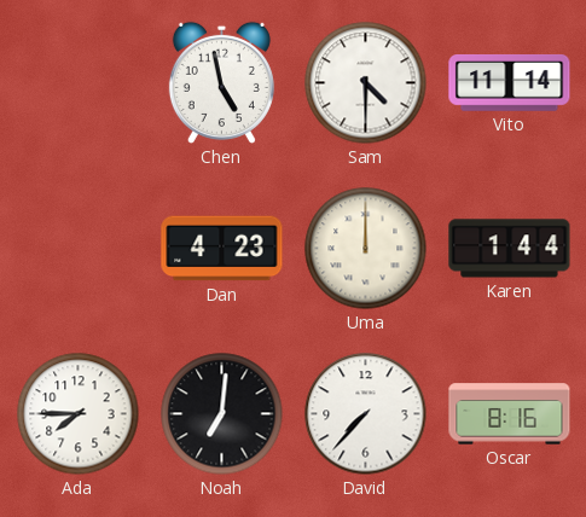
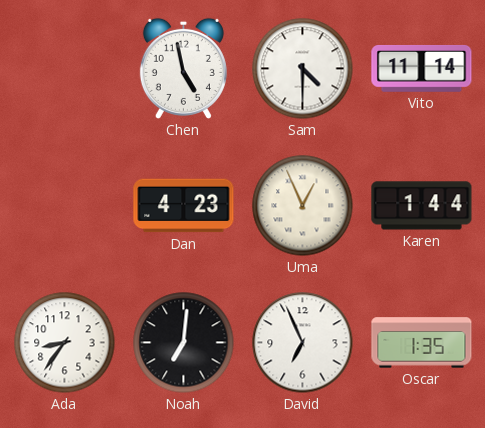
Uma: 12:00 -> 12:56
Ada: 7:45 -> 8:36
David: 7:37 -> 6:56
Oscar: 8:16 -> 1:35
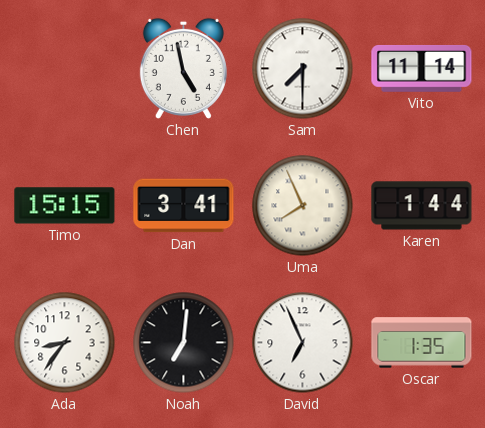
Sam: 4:30 -> 7:30
Timo: none -> 15:15
Dan: 4:23 -> 3:41
Uma: 12:56 -> 7:56
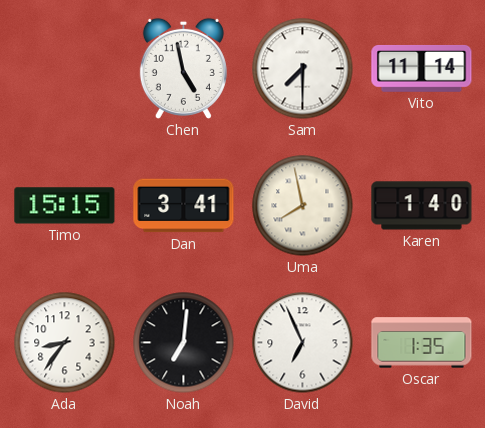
Uma: 7:56 -> 7:58
Karen: 1:44 -> 1:40
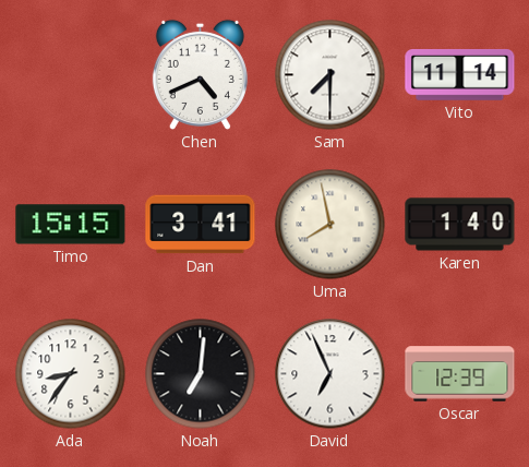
Chen: 4:58 -> 4:41
Oscar: 1:35 -> 12:39
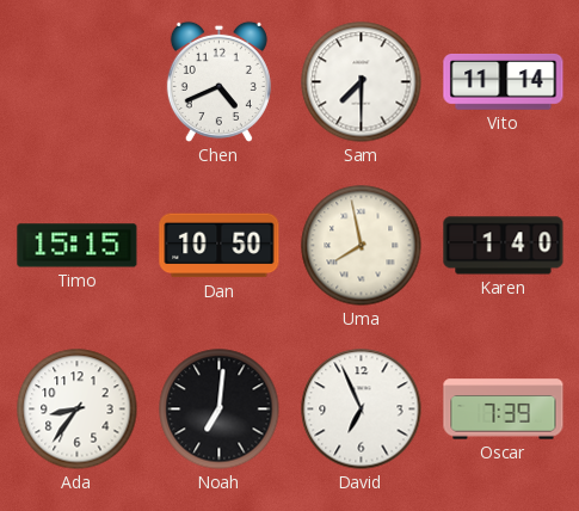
Dan: 3:41 -> 10:50
Oscar: 12:39 -> 7:39
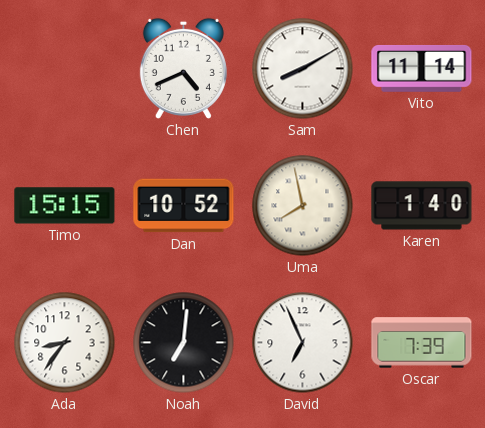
Sam: 7:30 -> 8:10
Dan: 10:50 -> 10:52
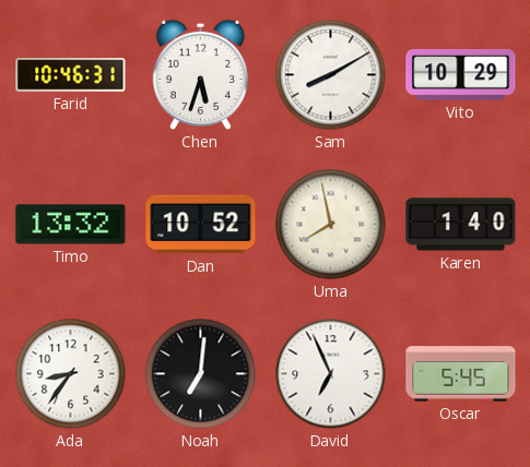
Farid: none -> 10:46
Chen: 4:41 -> 5:33
Vito: 11:14 -> 10:29
Timo: 15:15 -> 13:32
Oscar: 7:39 -> 5:45
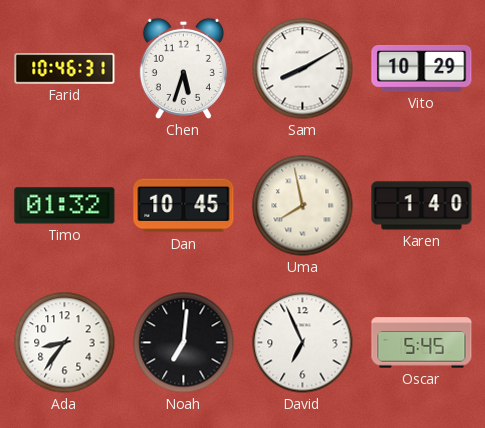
Timo: 13:32 -> 01:32
Dan: 10:52 -> 10:45
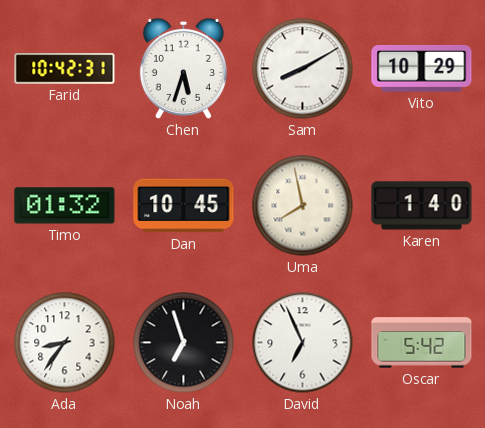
Farid: 10:46 -> 10:42
Noah: 7:01 -> 6:57
Oscar: 5:45 -> 5:42
